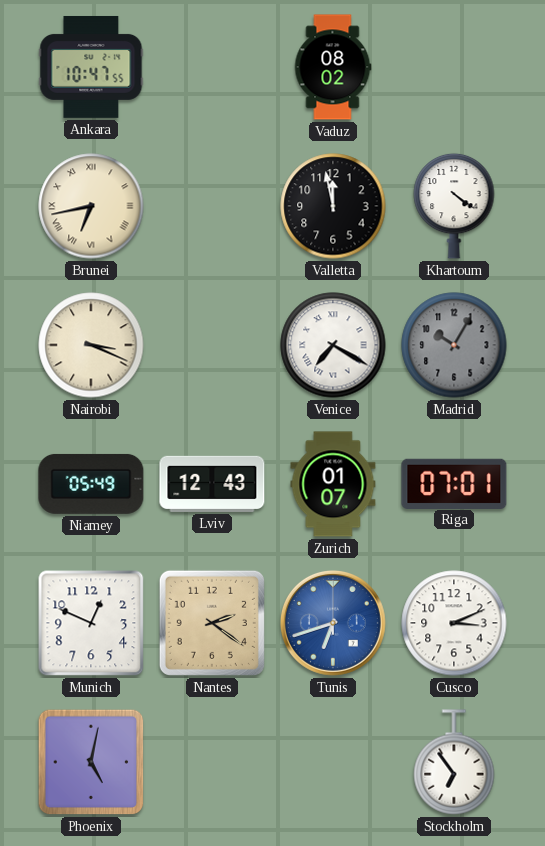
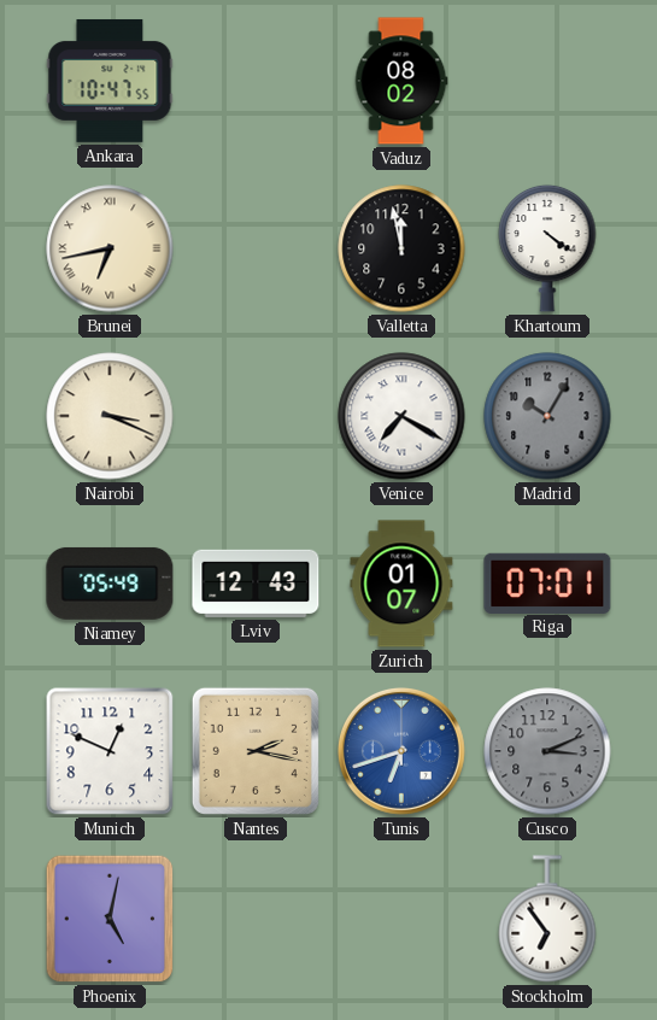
Nantes: 2:21 -> 2:17
Cusco dial: white -> grey
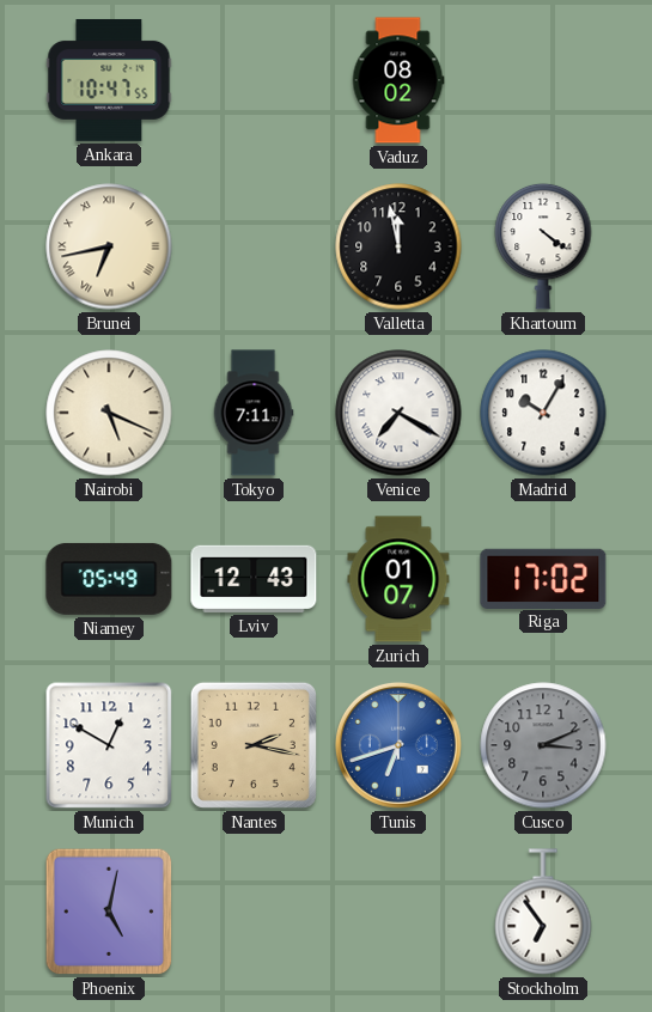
Nairobi: 3:19 -> 5:19
Tokyo: none -> 7:11
Madrid dial: grey -> white
Riga: 07:01 -> 17:02
Munich: 12:49 -> 12:50
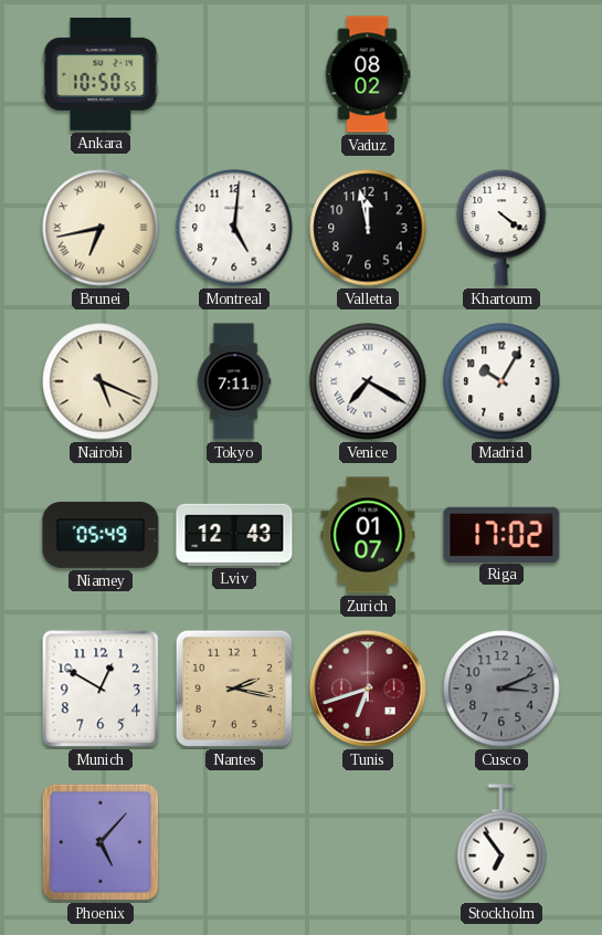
Ankara: 10:47 -> 10:50
Montreal: none -> 5:01
Tunis dial: blue -> burgundy
Phoenix: 5:02 -> 5:07
